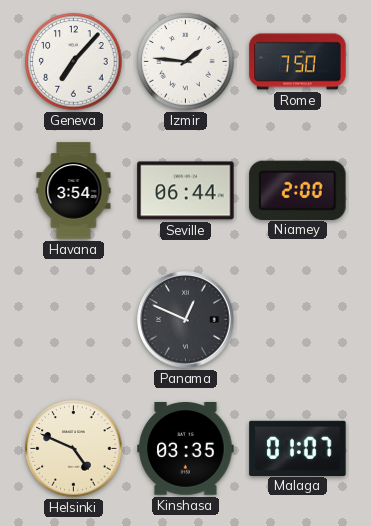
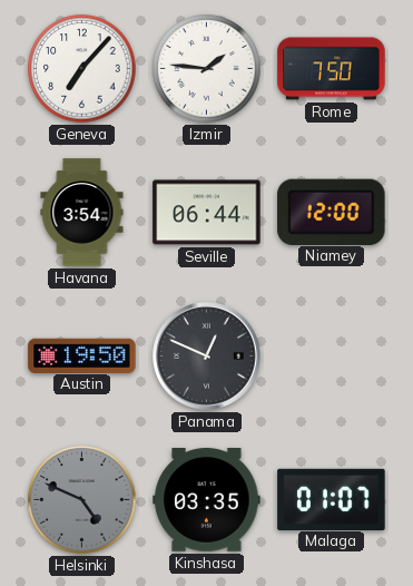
Niamey: 2:00 -> 12:00
Austin: none -> 19:50
Helsinki dial: cream -> grey
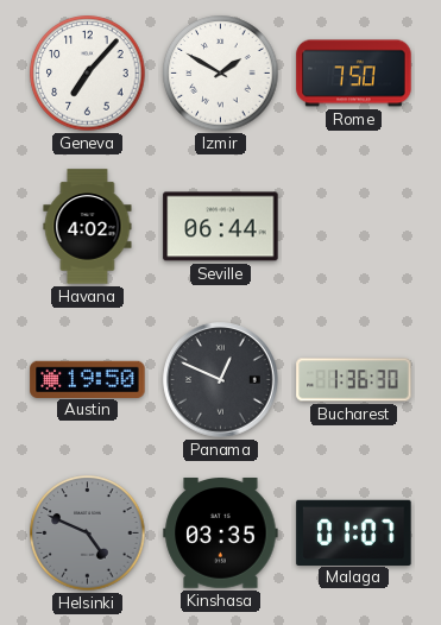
Izmir: 1:46 -> 1:50
Havana: 3:54 -> 4:02
Niamey: 12:00 -> none
Bucharest: none -> 1:36
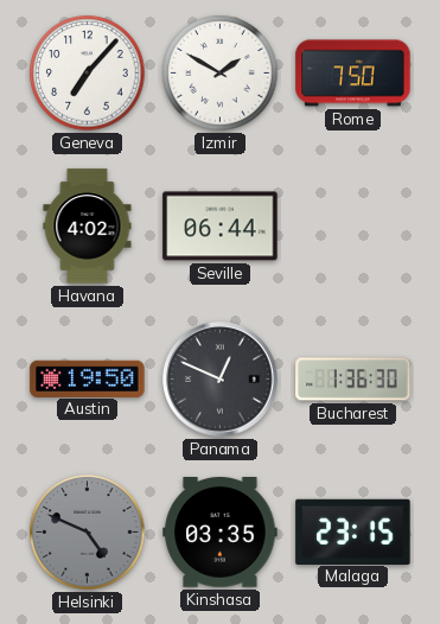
Malaga: 01:07 -> 23:15
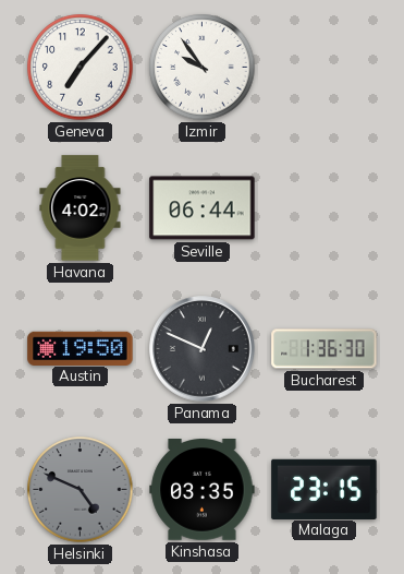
Izmir: 1:50 -> 9:54
Rome: 7:50 -> none
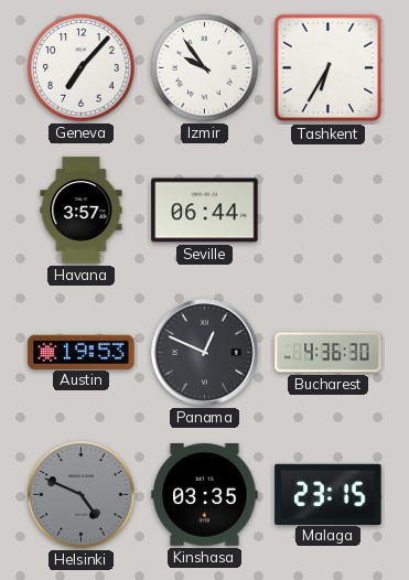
Tashkent: none -> 6:35
Havana: 4:02 -> 3:57
Austin: 19:50 -> 19:53
Bucharest: 1:36 -> 4:36
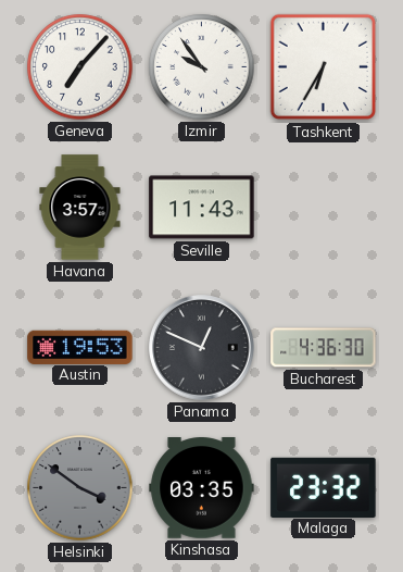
Seville: 06:44 -> 11:43
Helsinki: 4:49 -> 3:51
Malaga: 23:15 -> 23:32
